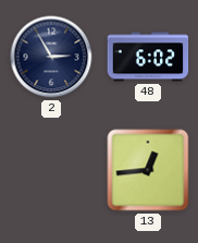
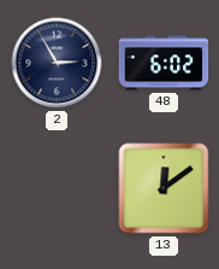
13: 12:44 -> 12:09
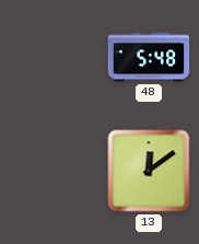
2: 2:55 -> none
48: 6:02 -> 5:48
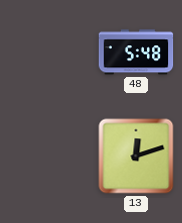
13: 12:09 -> 12:12
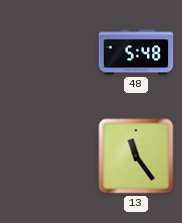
13: 12:12 -> 11:24
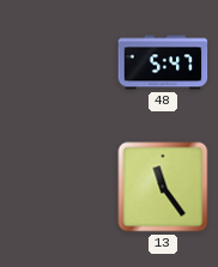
48: 5:48 -> 5:47
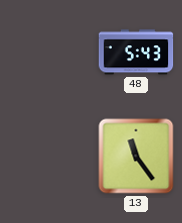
48: 5:47 -> 5:43
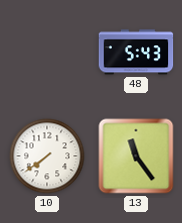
10: none -> 7:39
